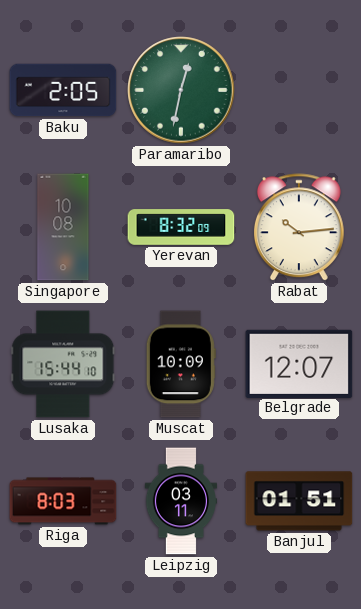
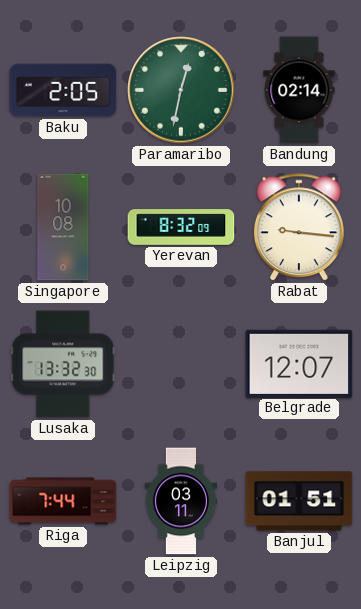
Bandung: none -> 02:14
Rabat: 10:14 -> 9:16
Lusaka: 15:44 -> 13:32
Muscat: 10:09 -> none
Riga: 8:03 -> 7:44
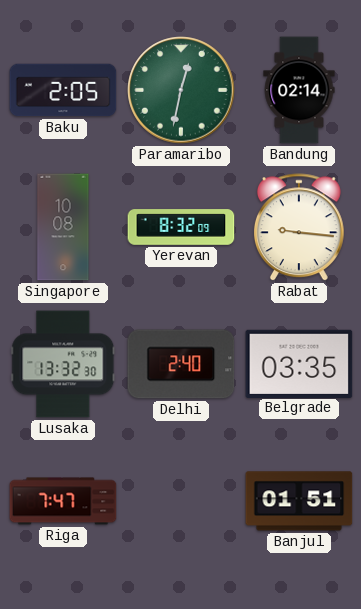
Delhi: none -> 2:40
Belgrade: 12:07 -> 03:35
Riga: 7:44 -> 7:47
Leipzig: 03:11 -> none
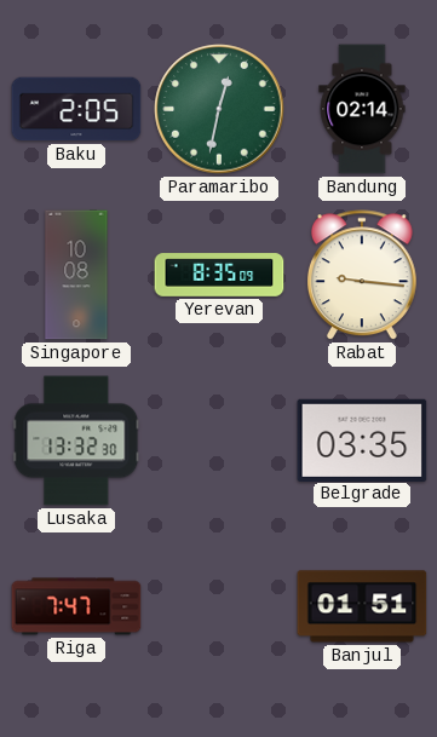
Yerevan: 8:32 -> 8:35
Delhi: 2:40 -> none
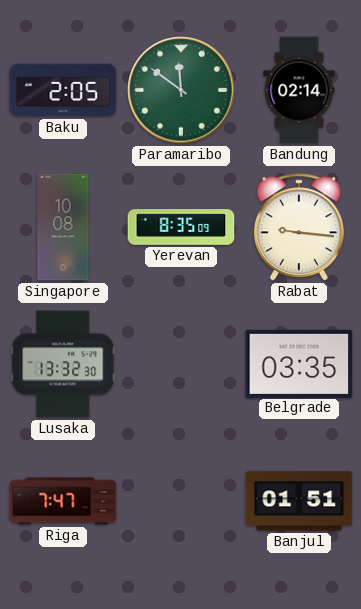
Paramaribo: 12:32 -> 11:51
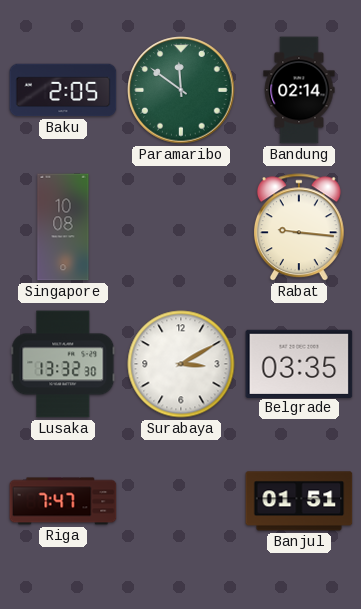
Yerevan: 8:35 -> none
Surabaya: none -> 3:10
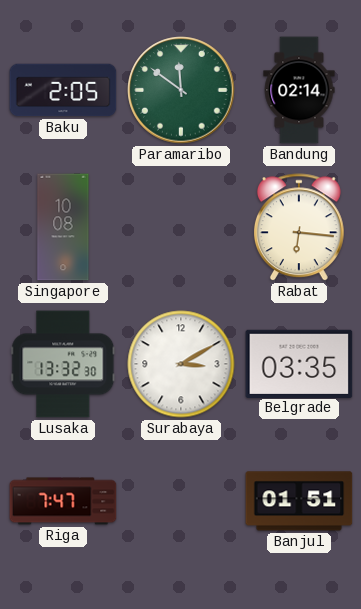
Rabat: 9:16 -> 6:16
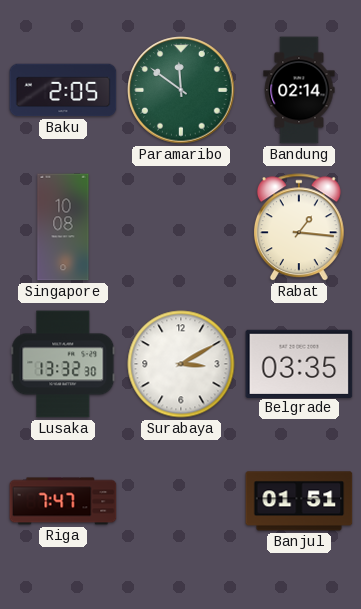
Rabat: 6:16 -> 1:16
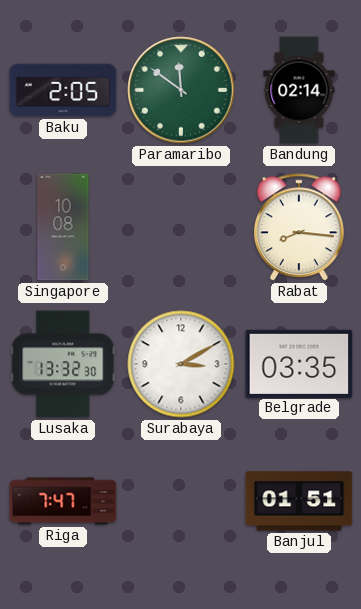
Rabat: 1:16 -> 8:16
